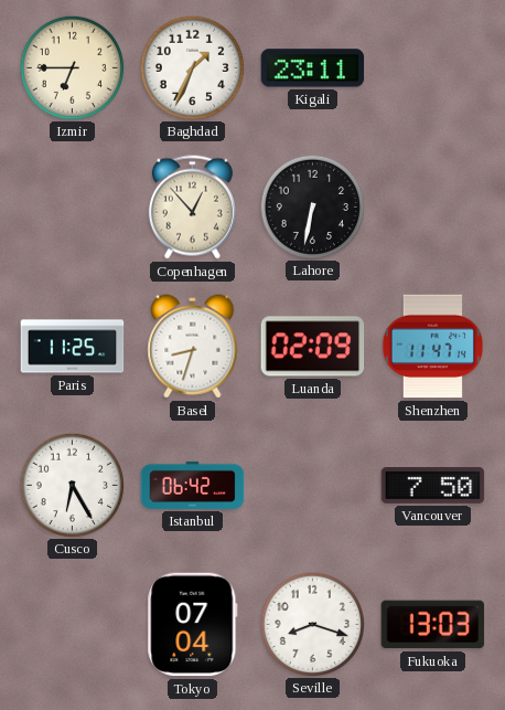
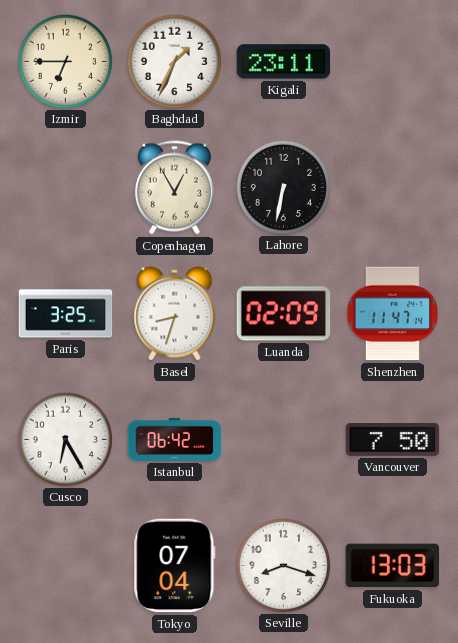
Copenhagen: 12:53 -> 12:55
Paris: 11:25 -> 3:25
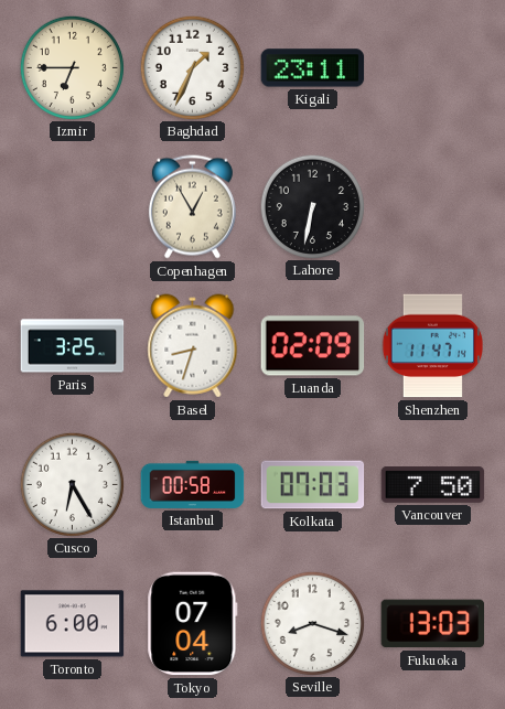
Istanbul: 06:42 -> 00:58
Kolkata: none -> 07:03
Toronto: none -> 6:00
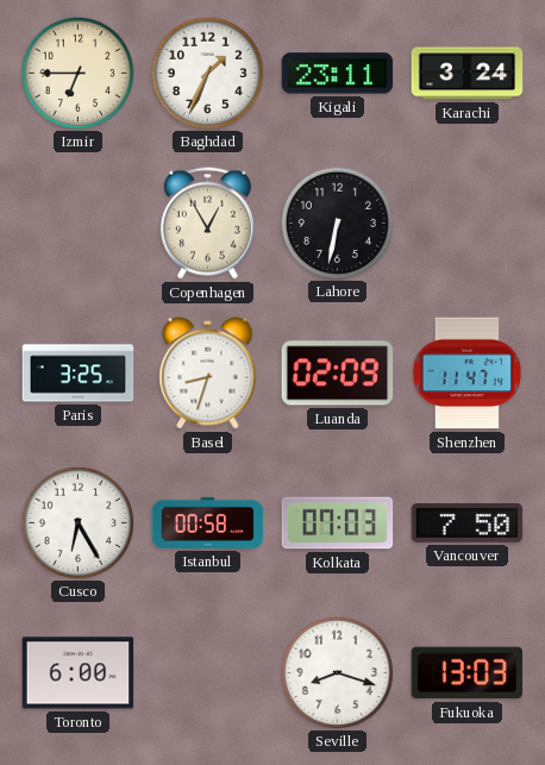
Karachi: none -> 3:24
Tokyo: 07:04 -> none
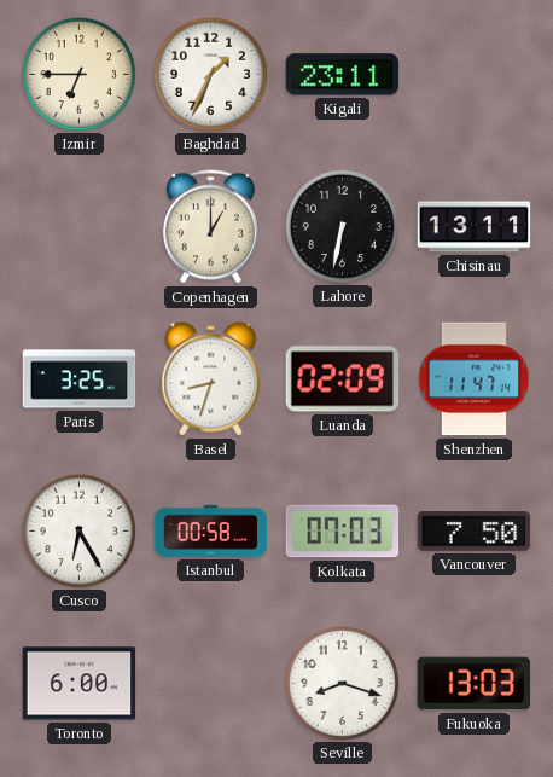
Karachi: 3:24 -> none
Copenhagen: 12:55 -> 1:00
Chisinau: none -> 13:11
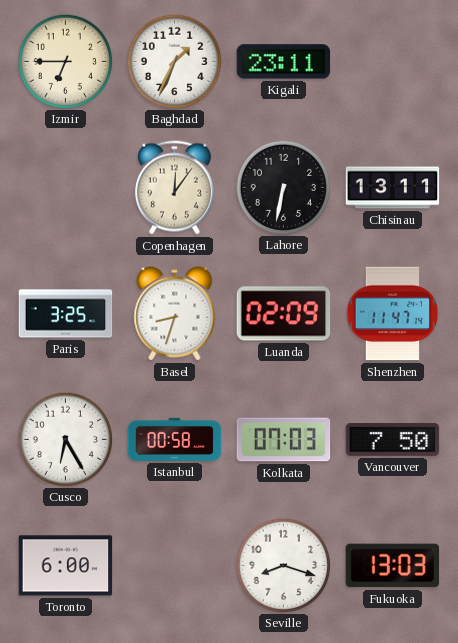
Copenhagen: 1:00 -> 12:06
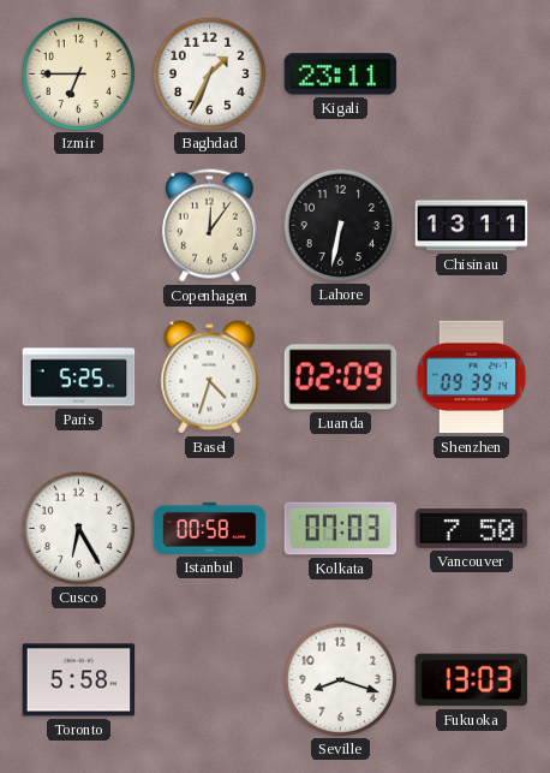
Paris: 3:25 -> 5:25
Basel: 8:33 -> 4:33
Shenzhen: 11:47 -> 09:39
Toronto: 6:00 -> 5:58
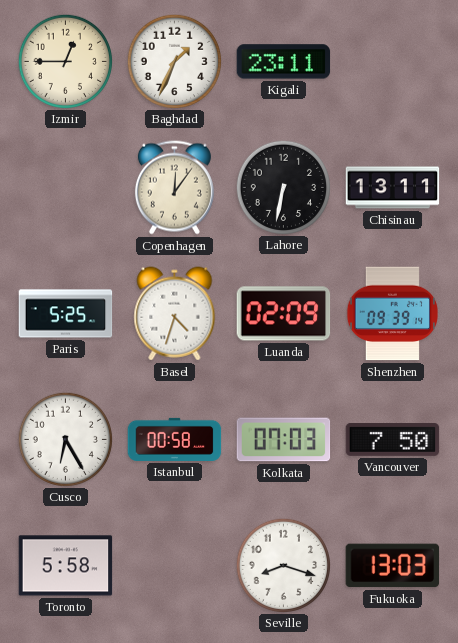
Izmir: 6:45 -> 12:45
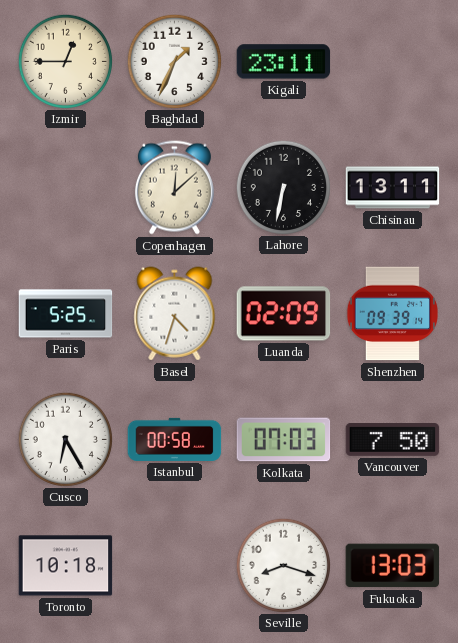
Copenhagen: 12:06 -> 12:08
Toronto: 5:58 -> 10:18
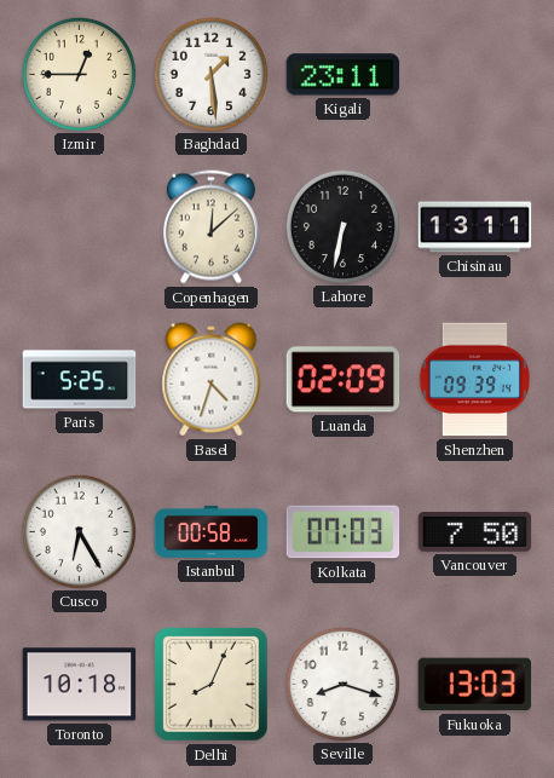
Baghdad: 1:34 -> 1:29
Delhi: none -> 8:04
